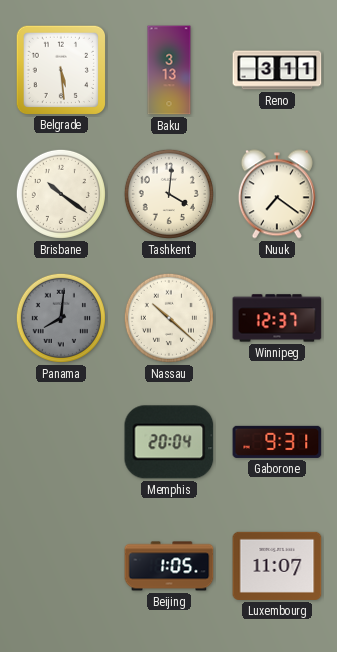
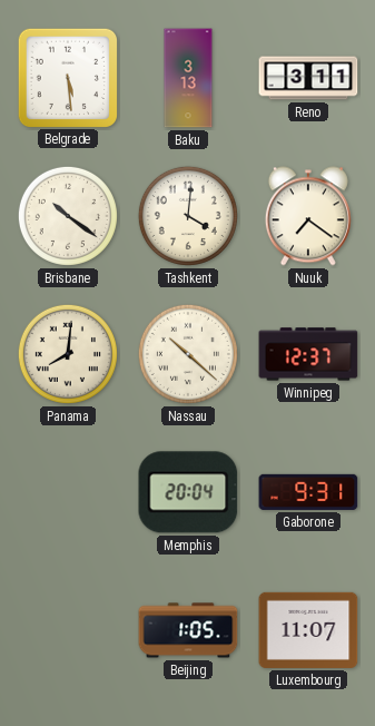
Panama dial: grey -> cream
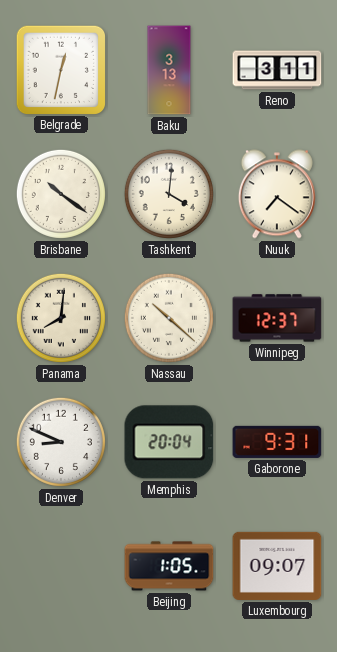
Belgrade: 5:29 -> 12:32
Denver: none -> 8:49
Luxembourg: 11:07 -> 09:07
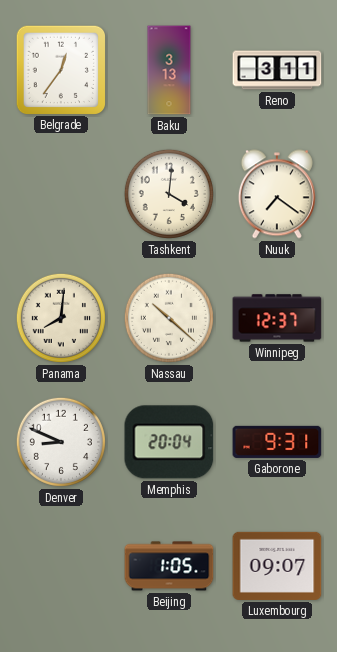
Belgrade: 12:32 -> 12:36
Brisbane: 10:21 -> none
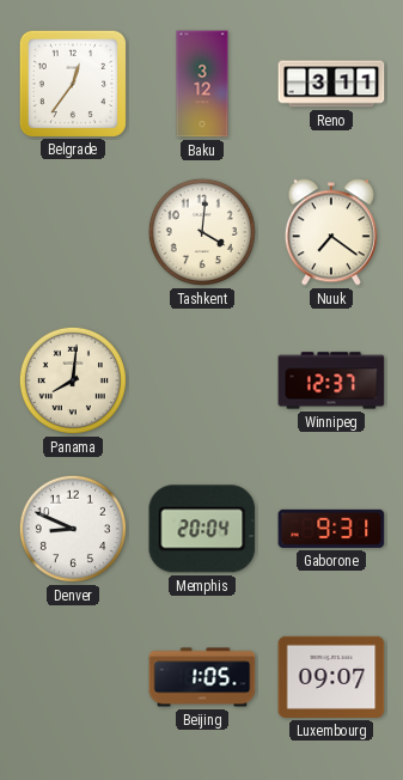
Baku: 3:13 -> 3:12
Nassau: 10:22 -> none
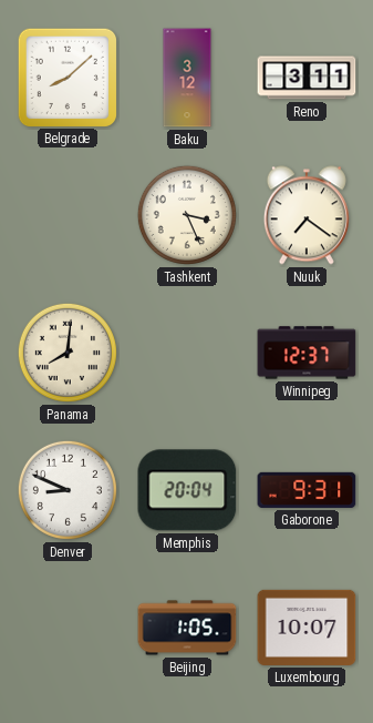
Belgrade: 12:36 -> 8:08
Tashkent: 4:01 -> 3:26
Luxembourg: 09:07 -> 10:07
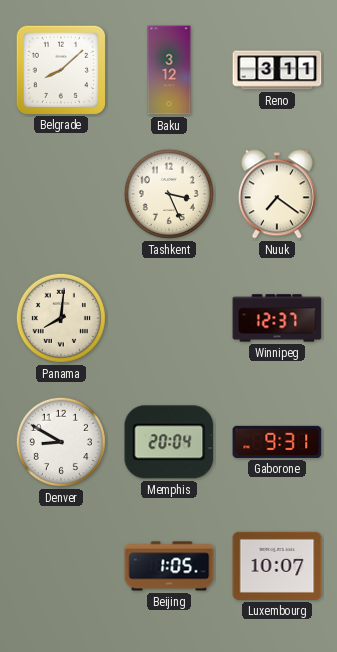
Denver: 8:49 -> 8:50
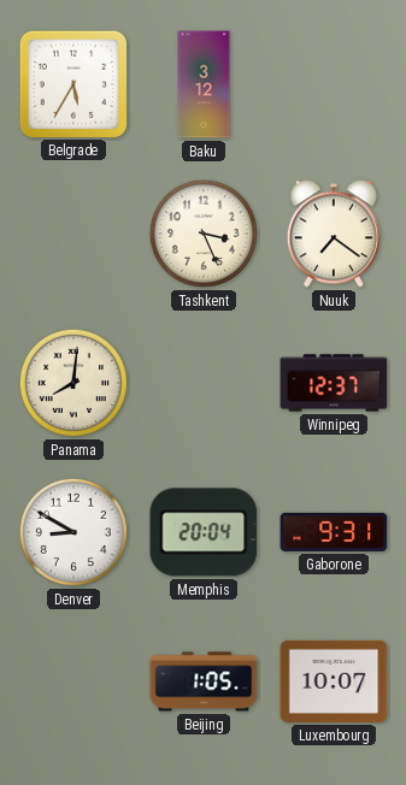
Belgrade: 8:08 -> 5:35
Reno: 3:11 -> none
